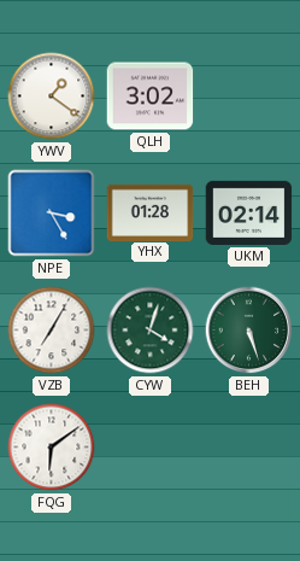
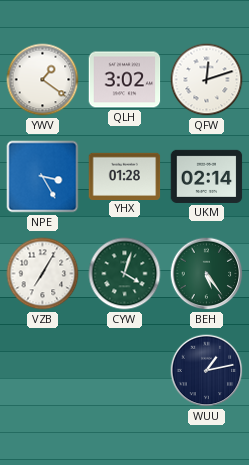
QFW: none -> 12:12
BEH: 5:27 -> 5:24
FQG: 6:09 -> none
WUU: none -> 1:13
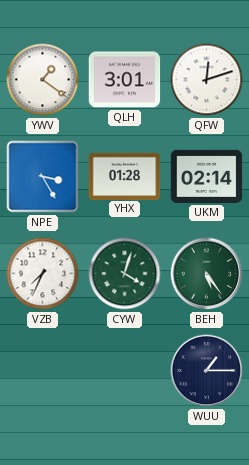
QLH: 3:02 -> 3:01
VZB: 7:05 -> 7:34
WUU: 1:13 -> 1:15
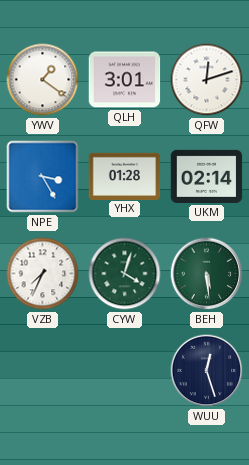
BEH: 5:24 -> 5:29
WUU: 1:15 -> 12:27
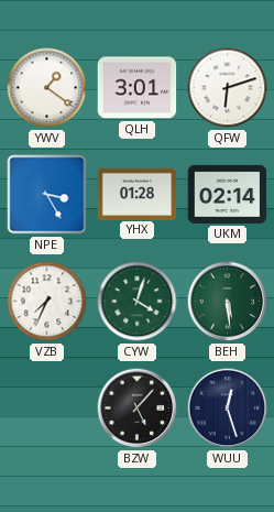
QFW: 12:12 -> 6:12
BZW: none -> 5:07
